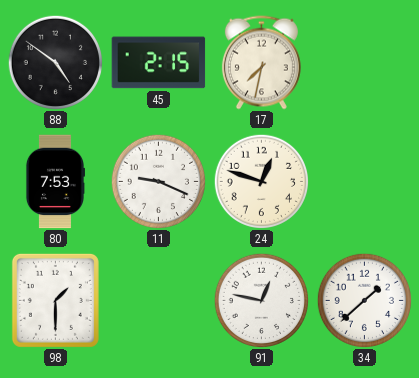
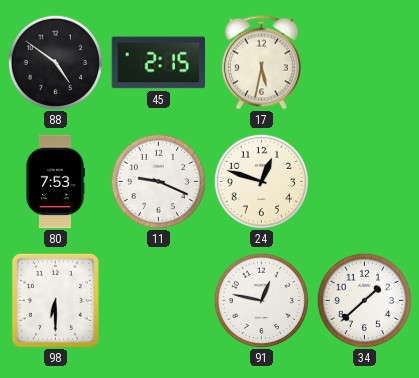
17: 7:32 -> 5:32
98: 1:30 -> 6:30
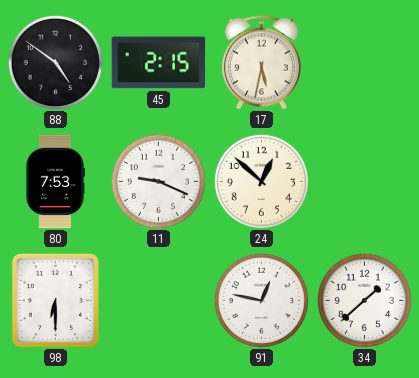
24: 12:48 -> 12:52
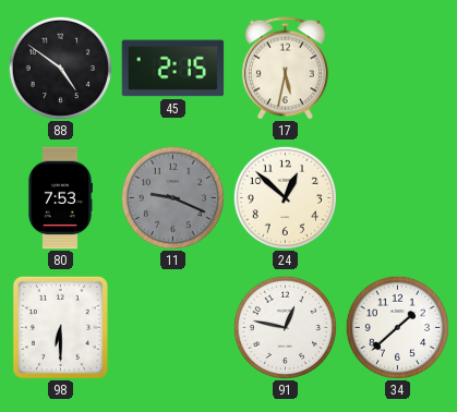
11 dial: white -> grey
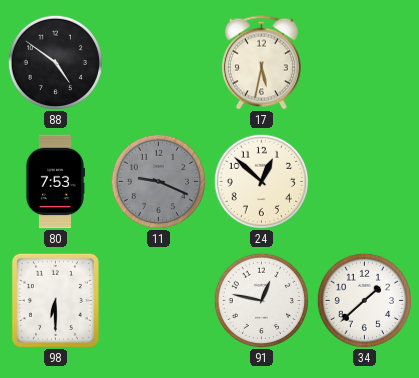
45: 2:15 -> none
